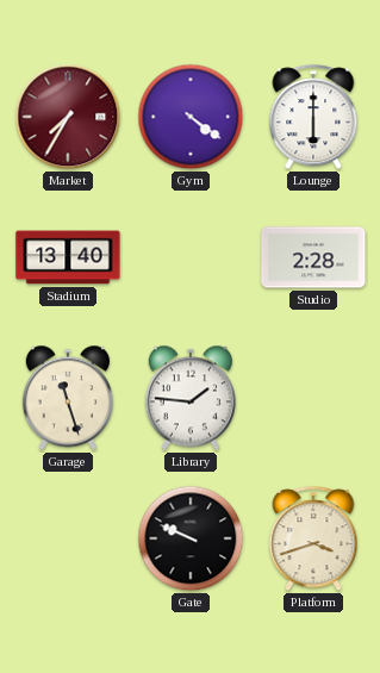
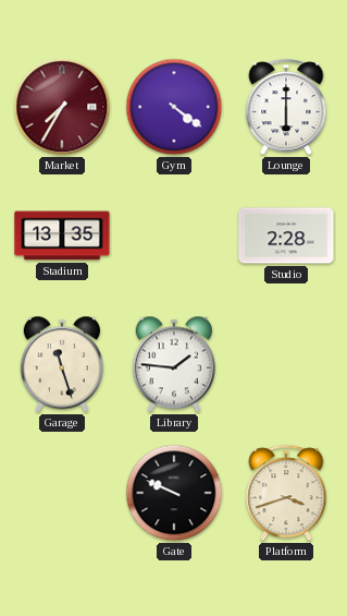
Stadium: 13:40 -> 13:35
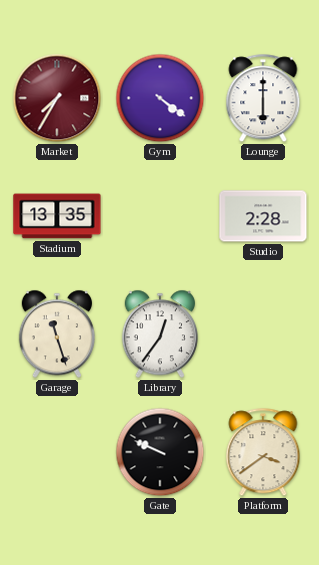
Library: 1:46 -> 12:36
Platform: 3:42 -> 3:39
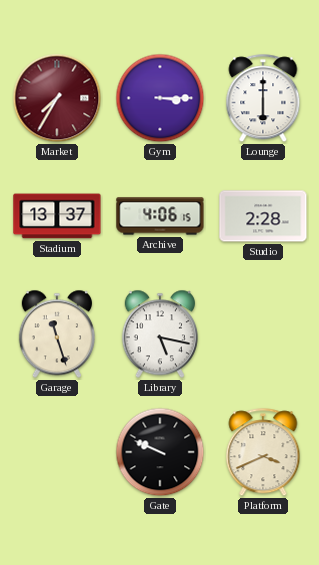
Gym: 4:21 -> 3:15
Stadium: 13:35 -> 13:37
Archive: none -> 4:06
Library: 12:36 -> 5:17
Platform: 3:39 -> 3:41
